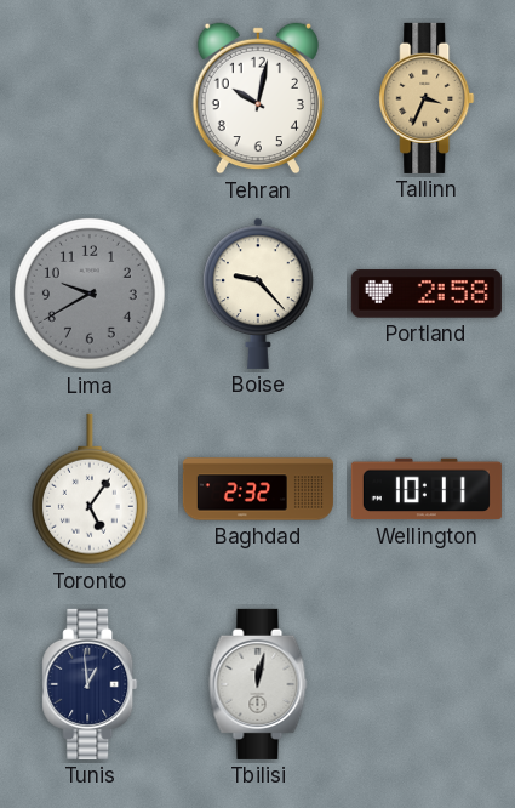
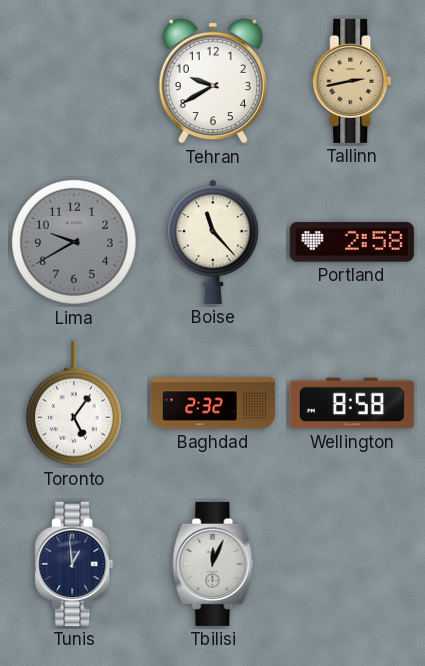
Tehran: 10:02 -> 9:40
Tallinn: 3:34 -> 2:43
Boise: 9:23 -> 11:23
Wellington: 10:11 -> 8:58
Tbilisi: 12:02 -> 12:04
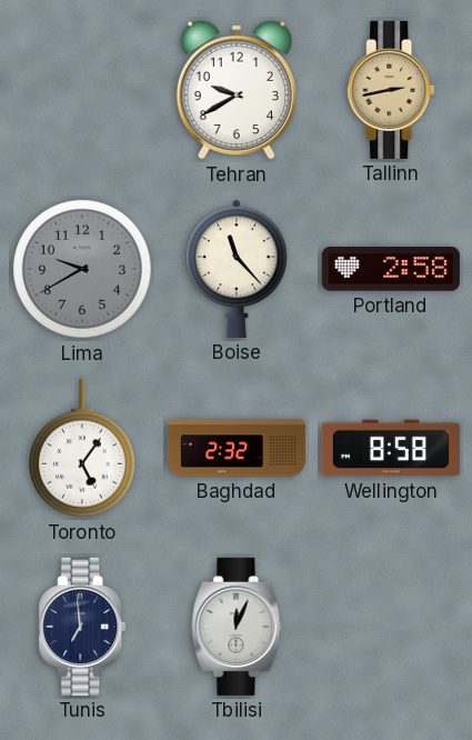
Tunis: 12:59 -> 6:59
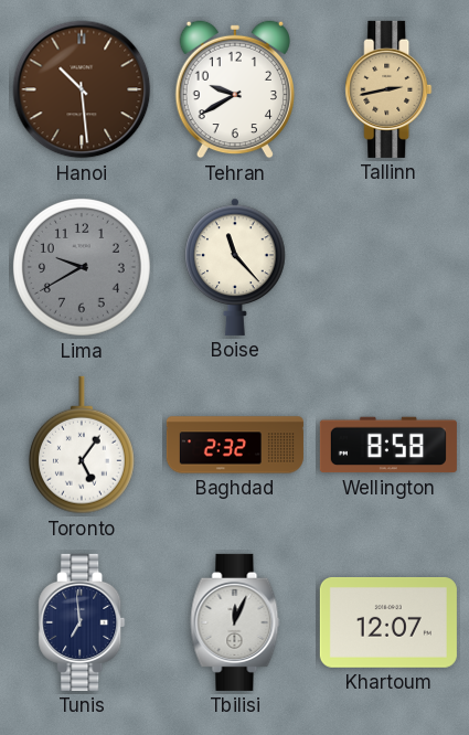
Hanoi: none -> 10:29
Portland: 2:58 -> none
Khartoum: none -> 12:07
